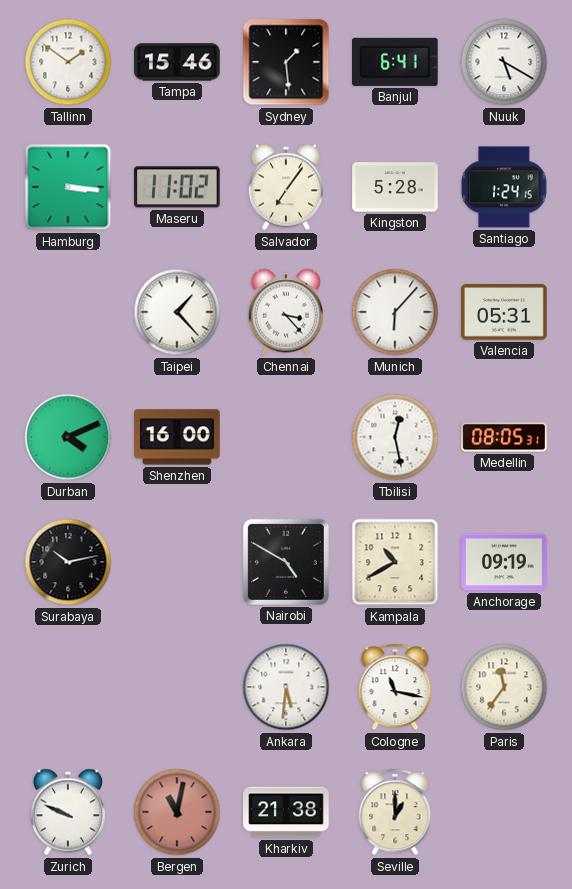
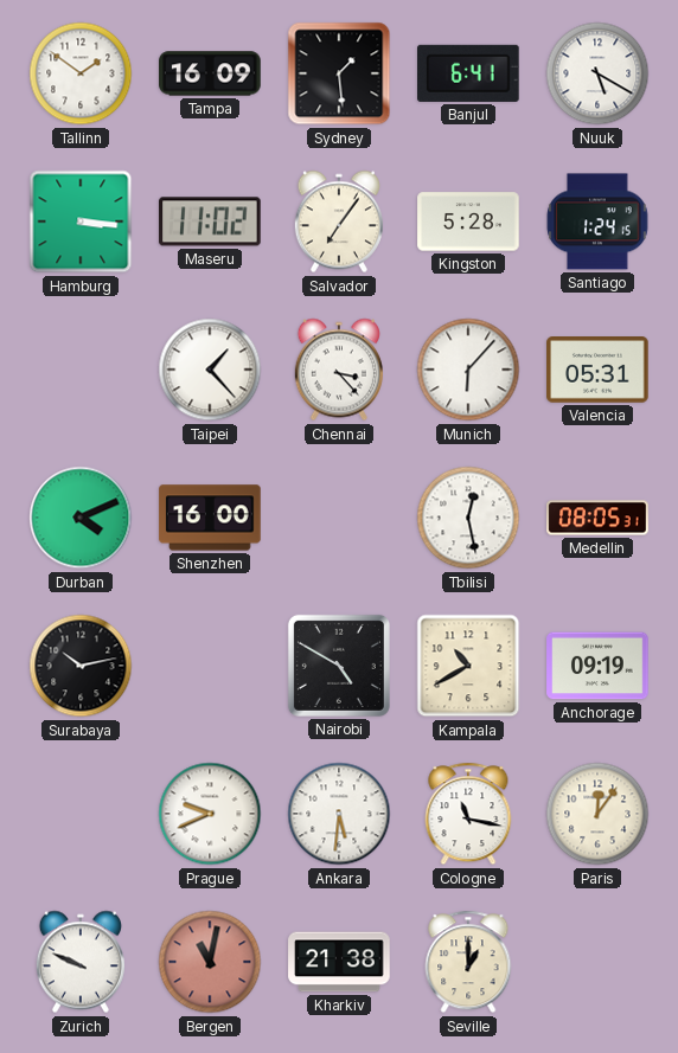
Tampa: 15:46 -> 16:09
Prague: none -> 9:41
Paris: 11:36 -> 12:06
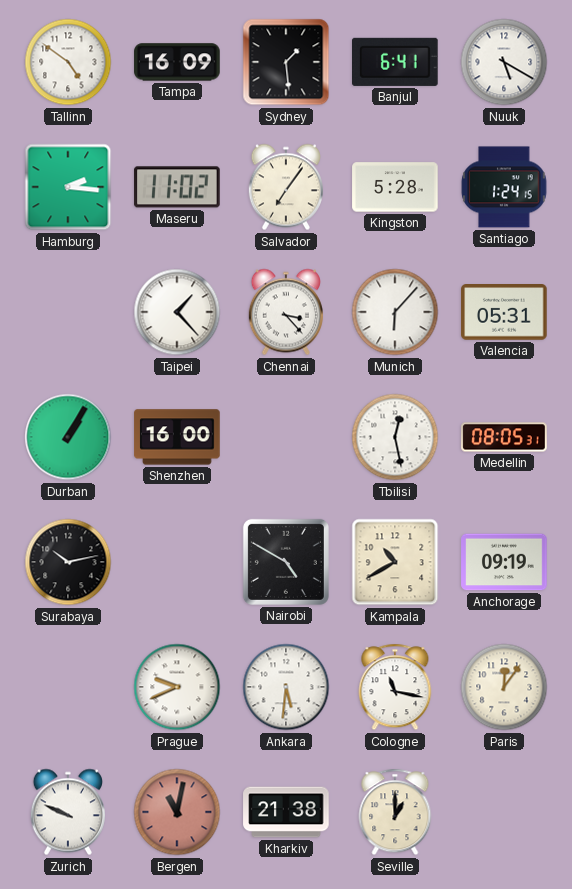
Tallinn: 1:51 -> 4:51
Hamburg: 3:16 -> 2:16
Durban: 4:11 -> 1:05
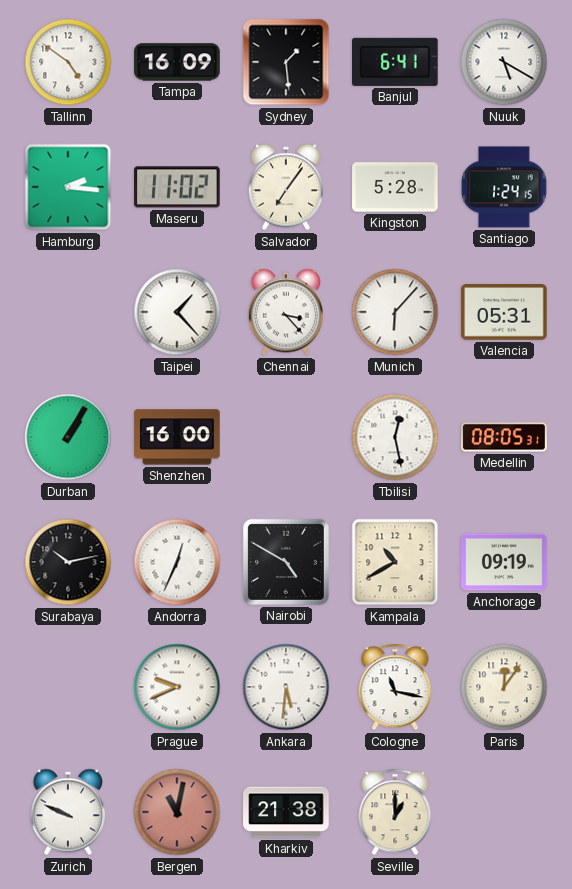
Andorra: none -> 12:34
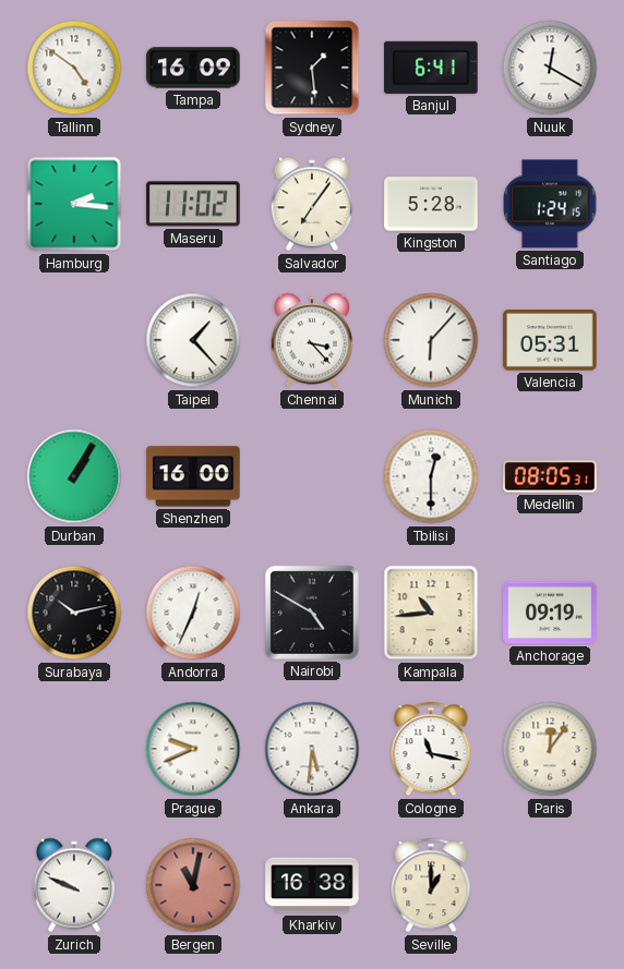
Nuuk: 5:20 -> 12:20
Tbilisi: 12:28 -> 12:30
Kampala: 10:40 -> 10:44
Kharkiv: 21:38 -> 16:38
